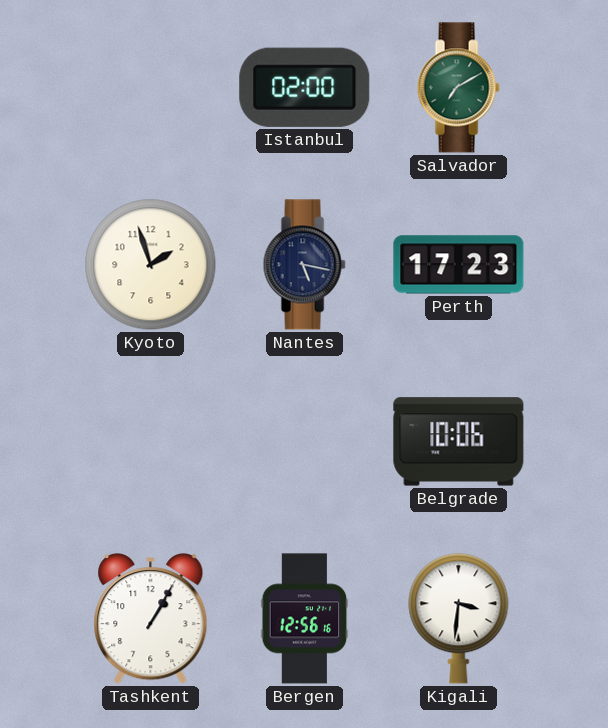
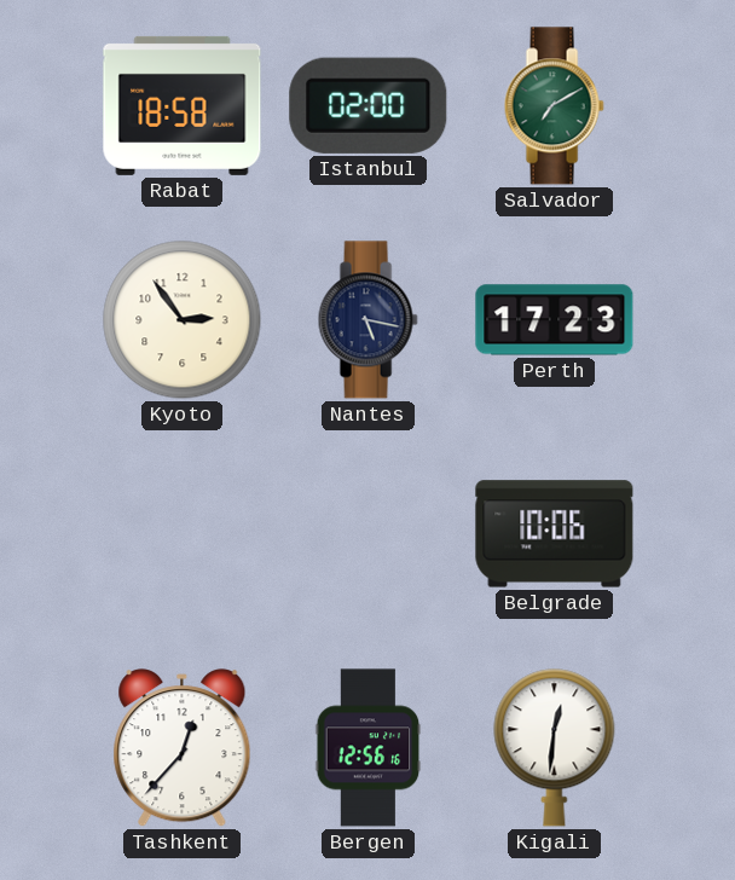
Rabat: none -> 18:58
Kyoto: 1:57 -> 2:54
Tashkent: 1:05 -> 12:37
Kigali: 3:31 -> 12:31
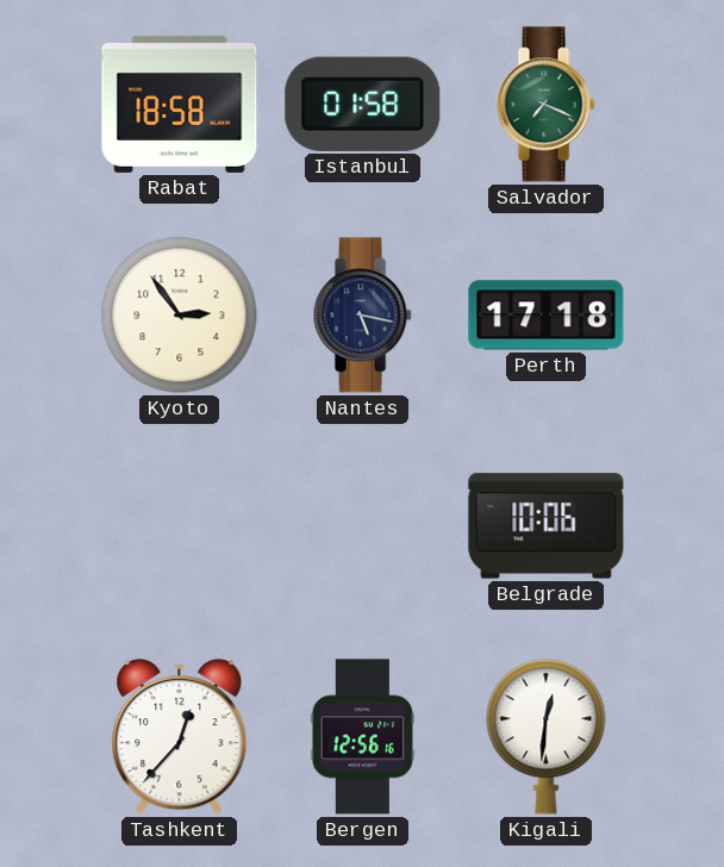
Istanbul: 02:00 -> 01:58
Salvador: 7:10 -> 7:19
Perth: 17:23 -> 17:18
